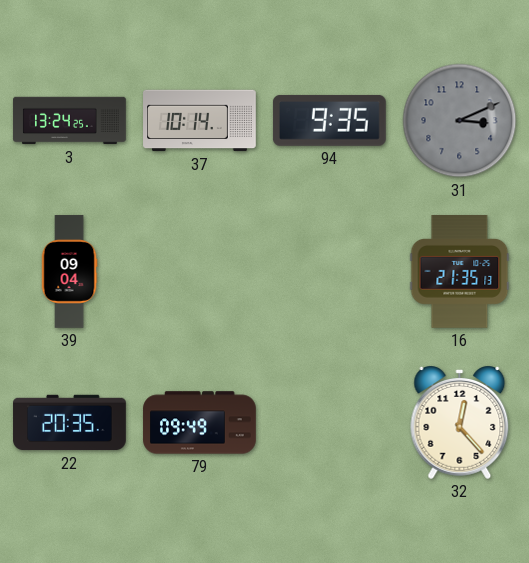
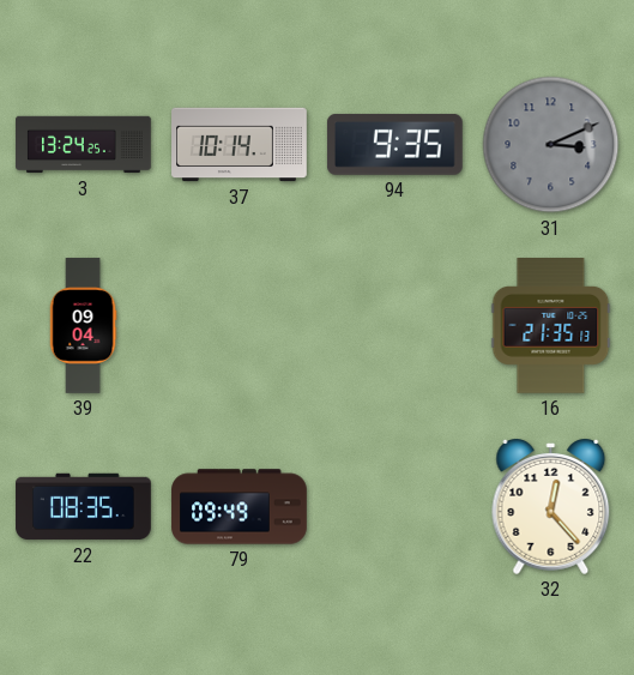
22: 20:35 -> 08:35
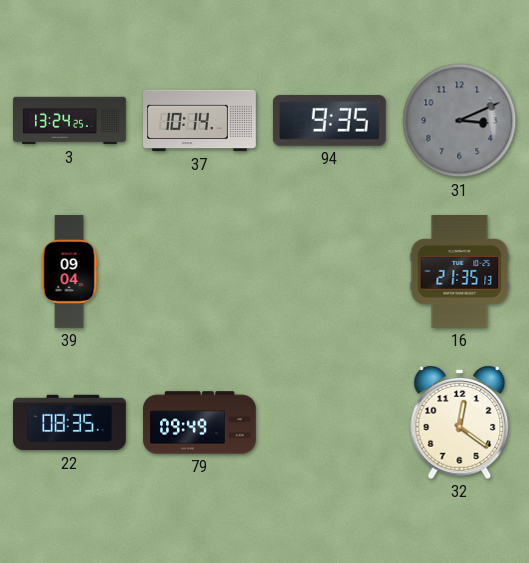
32: 12:23 -> 12:21
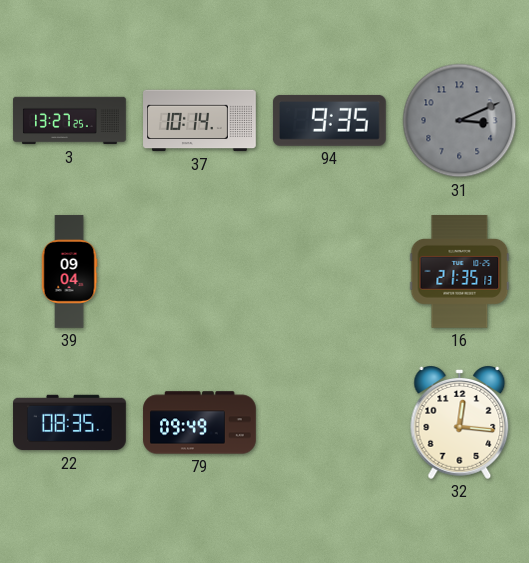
3: 13:24 -> 13:27
32: 12:21 -> 12:16
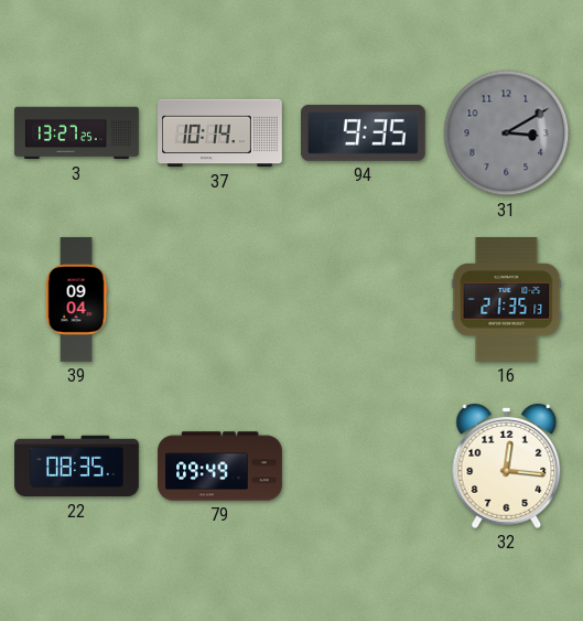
31: 3:11 -> 3:10
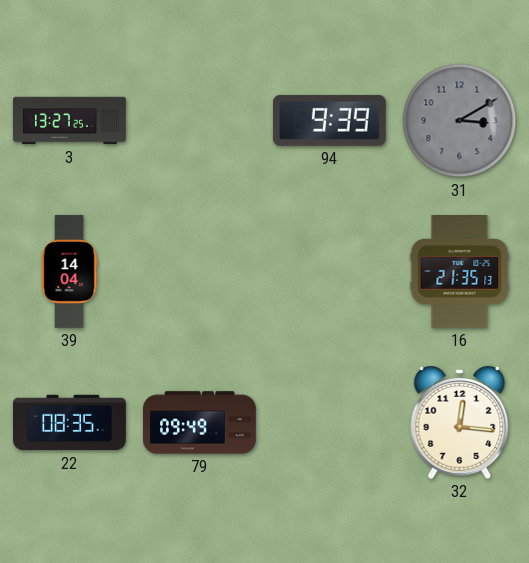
37: 10:14 -> none
94: 9:35 -> 9:39
39: 09:04 -> 14:04
